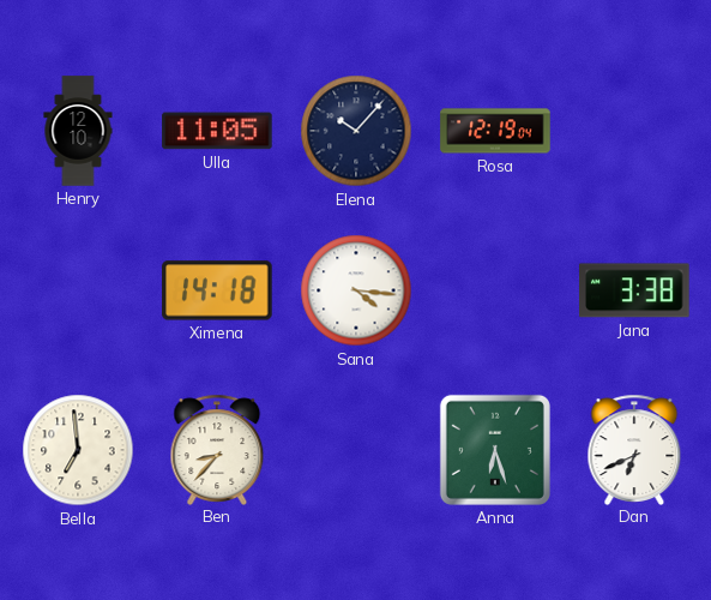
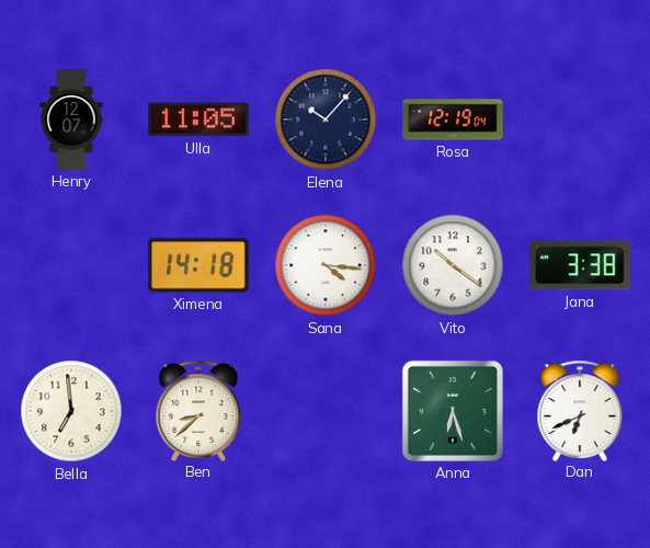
Henry: 12:10 -> 12:07
Vito: none -> 10:21
Ben: 8:37 -> 8:38
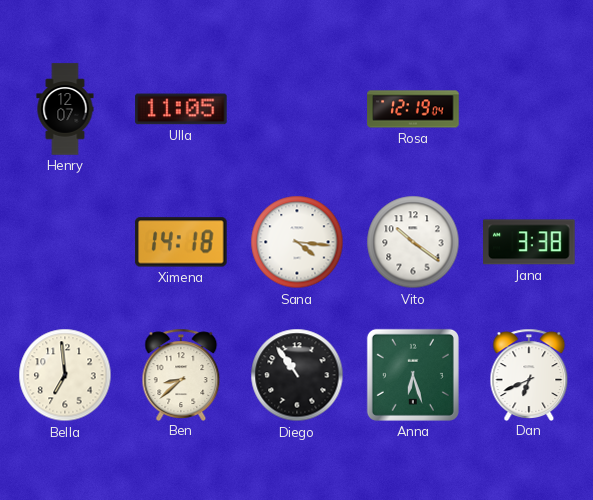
Elena: 10:07 -> none
Diego: none -> 10:54
